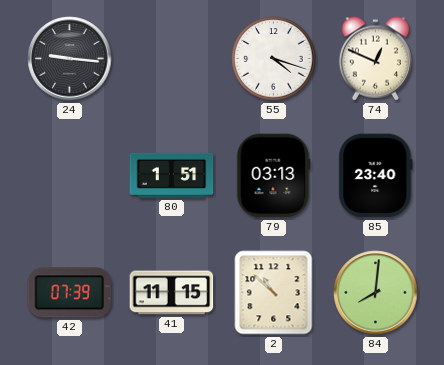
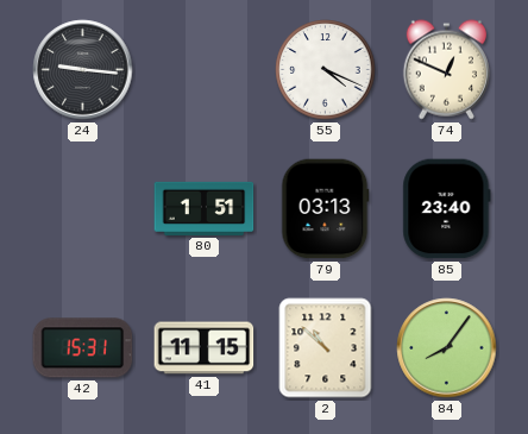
55: 4:18 -> 4:19
42: 07:39 -> 15:31
84: 8:01 -> 8:06
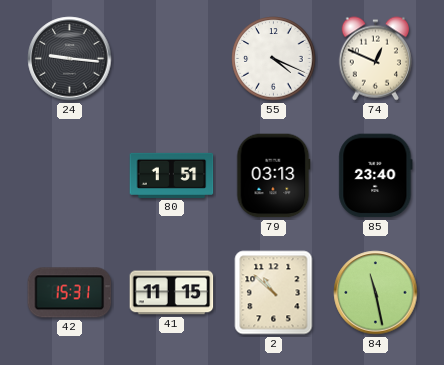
84: 8:06 -> 11:28
